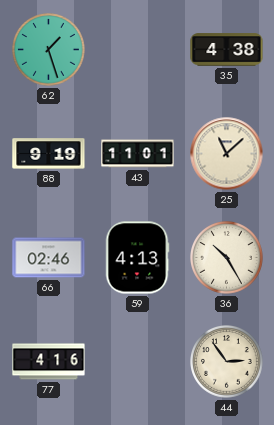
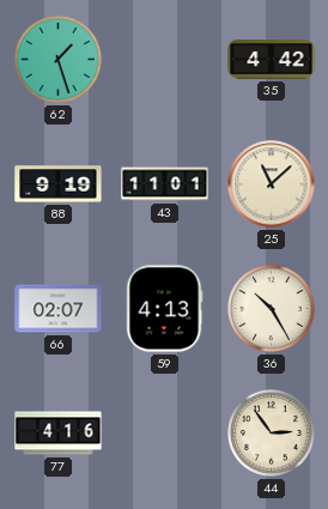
35: 4:38 -> 4:42
66: 02:46 -> 02:07
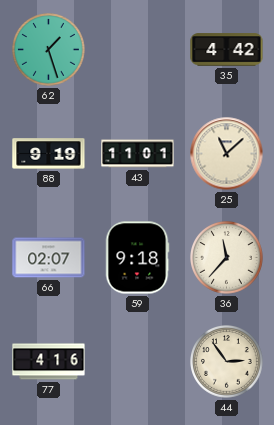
59: 4:13 -> 9:18
36: 10:25 -> 11:37
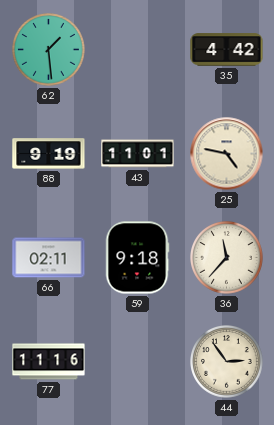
62: 1:27 -> 1:29
25: 11:08 -> 4:47
66: 02:07 -> 02:11
77: 4:16 -> 11:16
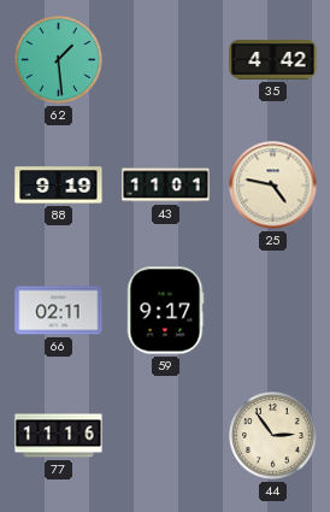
59: 9:18 -> 9:17
36: 11:37 -> none
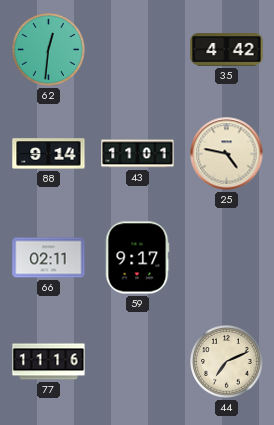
62: 1:29 -> 12:31
88: 9:19 -> 9:14
44: 2:54 -> 7:11
